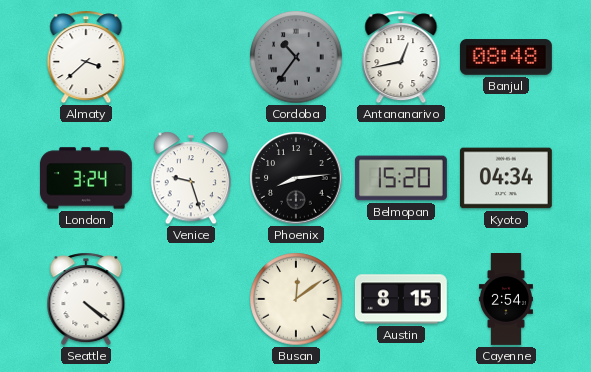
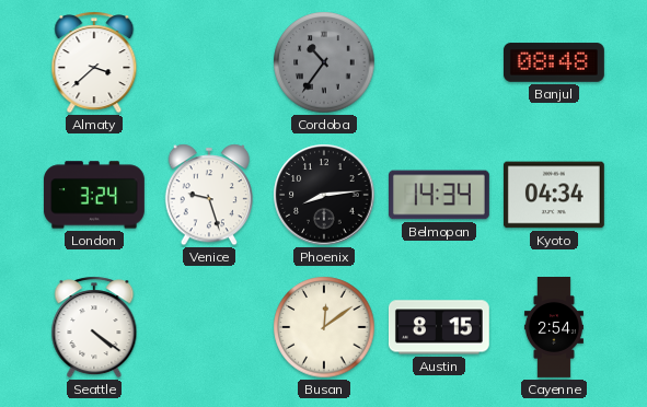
Antananarivo: 12:43 -> none
Belmopan: 15:20 -> 14:34
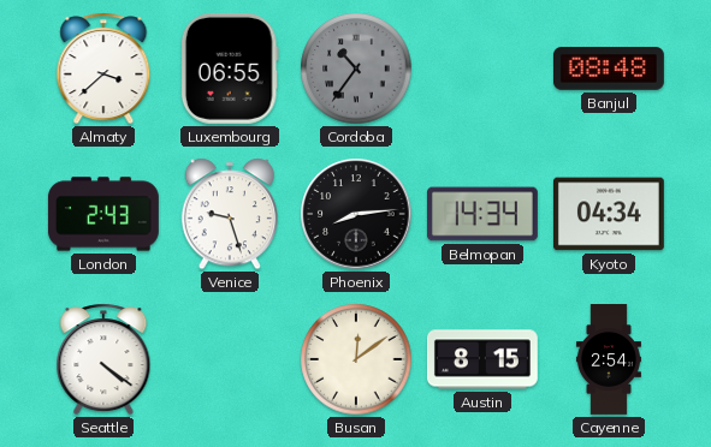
Luxembourg: none -> 06:55
London: 3:24 -> 2:43
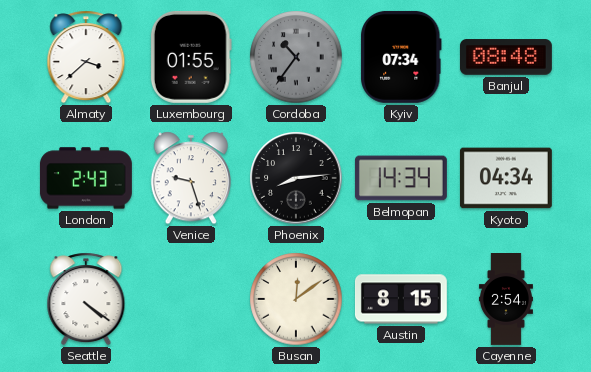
Luxembourg: 06:55 -> 01:55
Kyiv: none -> 07:34
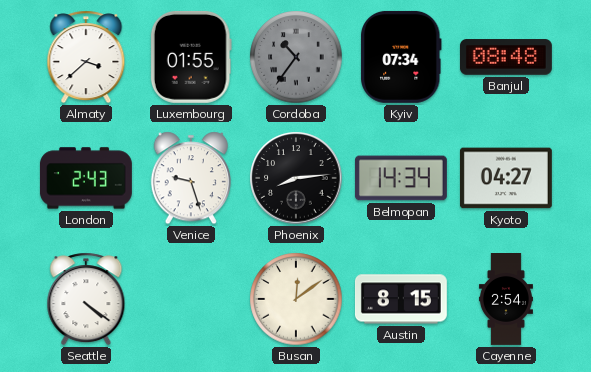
Kyoto: 04:34 -> 04:27
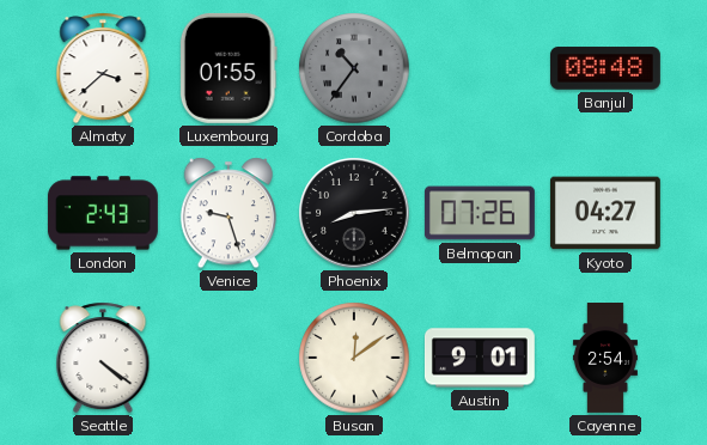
Kyiv: 07:34 -> none
Belmopan: 14:34 -> 07:26
Austin: 8:15 -> 9:01
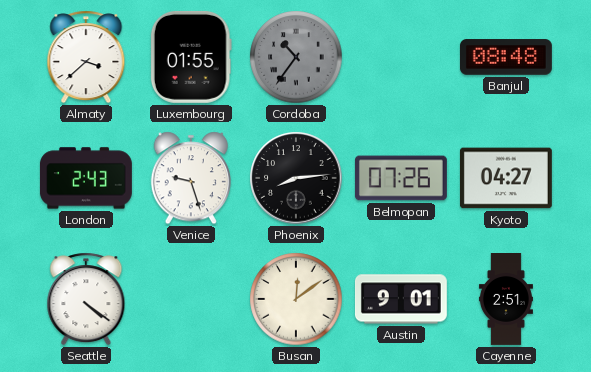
Cayenne: 2:54 -> 2:51
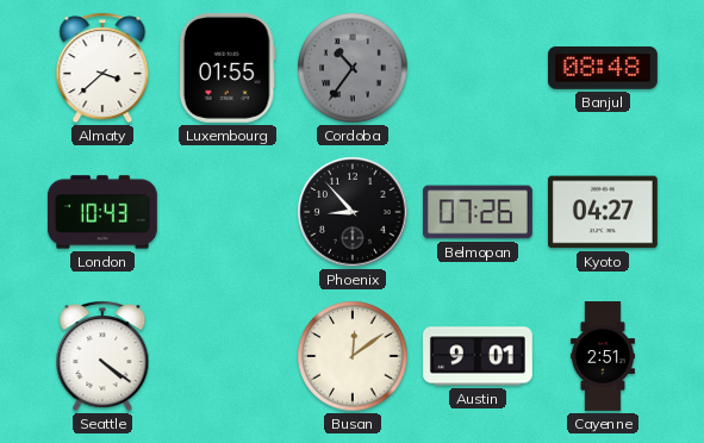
London: 2:43 -> 10:43
Venice: 9:27 -> none
Phoenix: 8:14 -> 8:53
